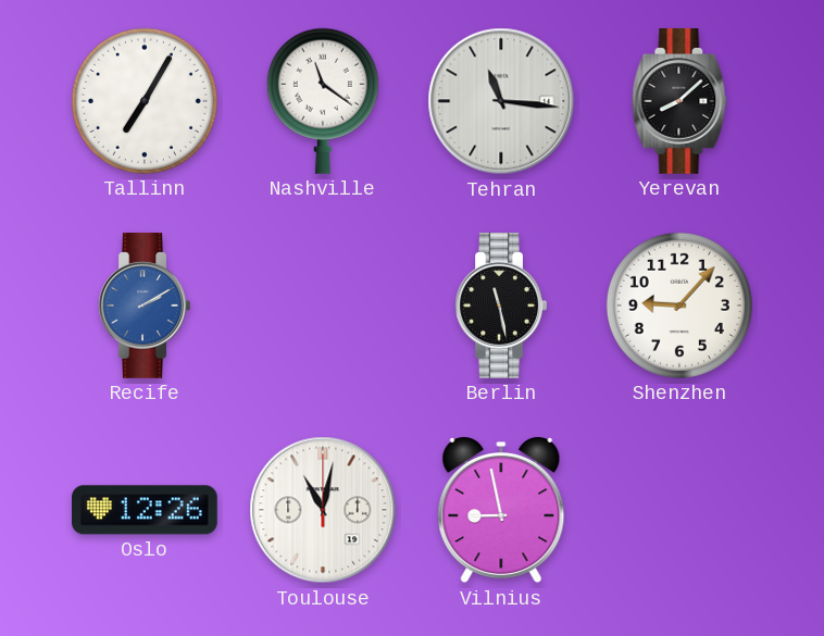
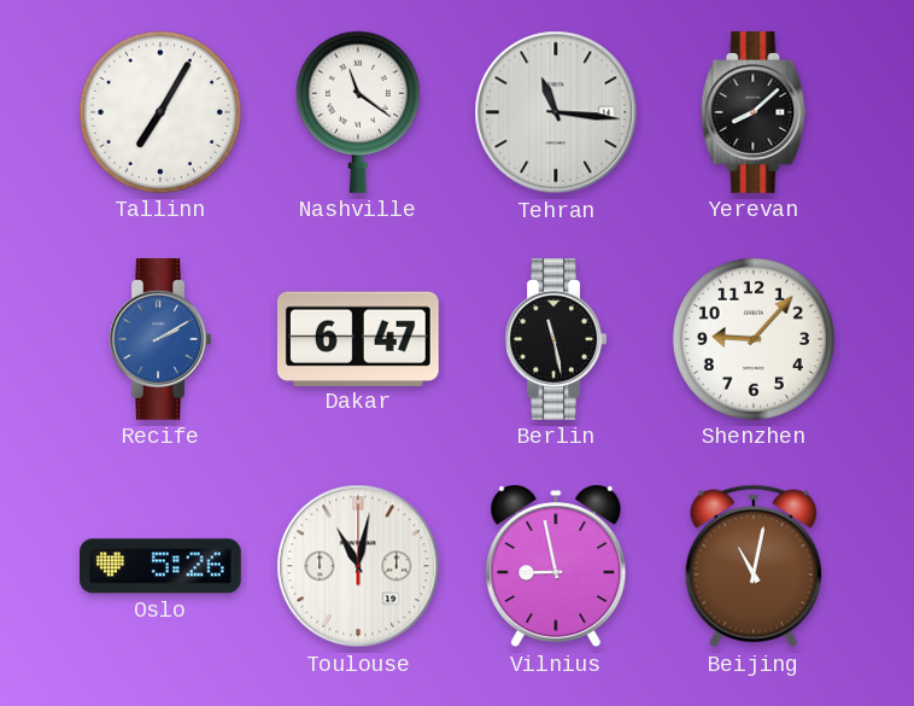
Dakar: none -> 6:47
Oslo: 12:26 -> 5:26
Beijing: none -> 11:02
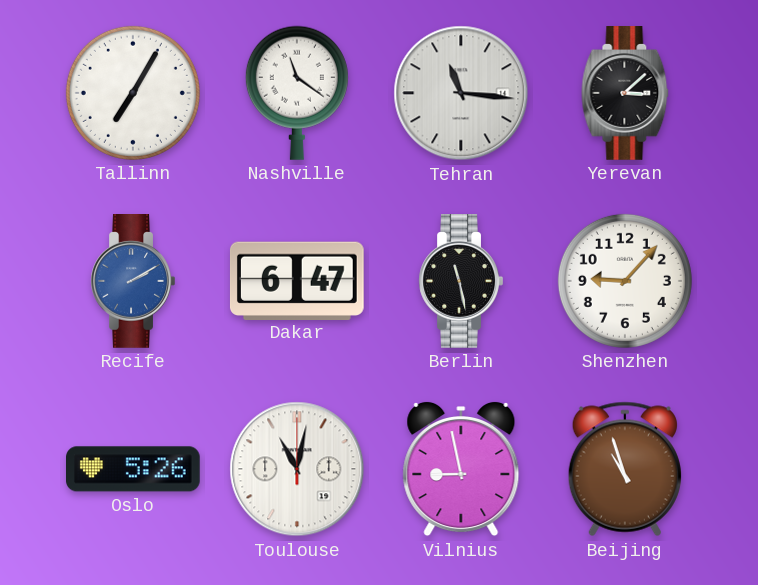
Yerevan: 8:08 -> 3:08
Beijing: 11:02 -> 10:57
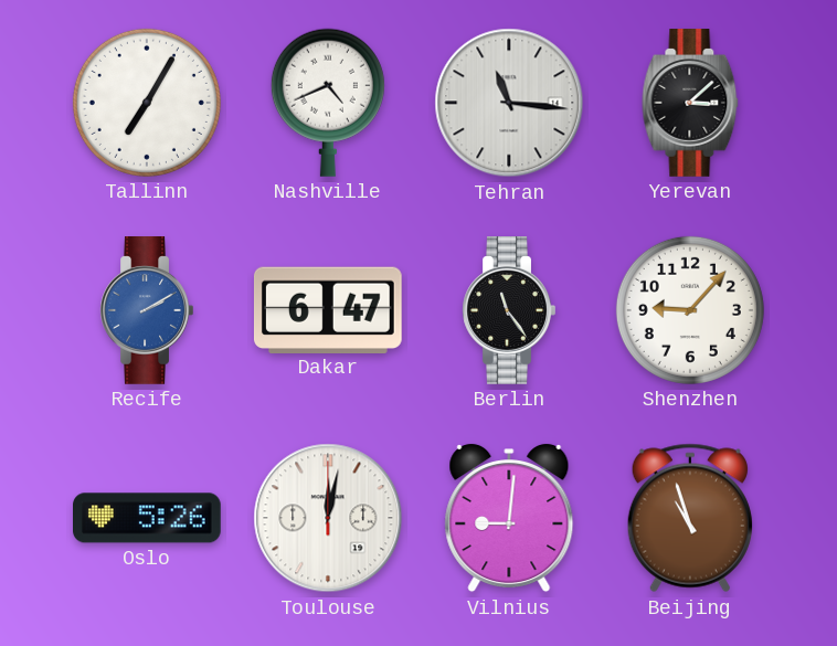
Nashville: 11:21 -> 4:41
Berlin: 11:28 -> 11:24
Toulouse: 11:02 -> 12:02
Vilnius: 8:58 -> 9:01
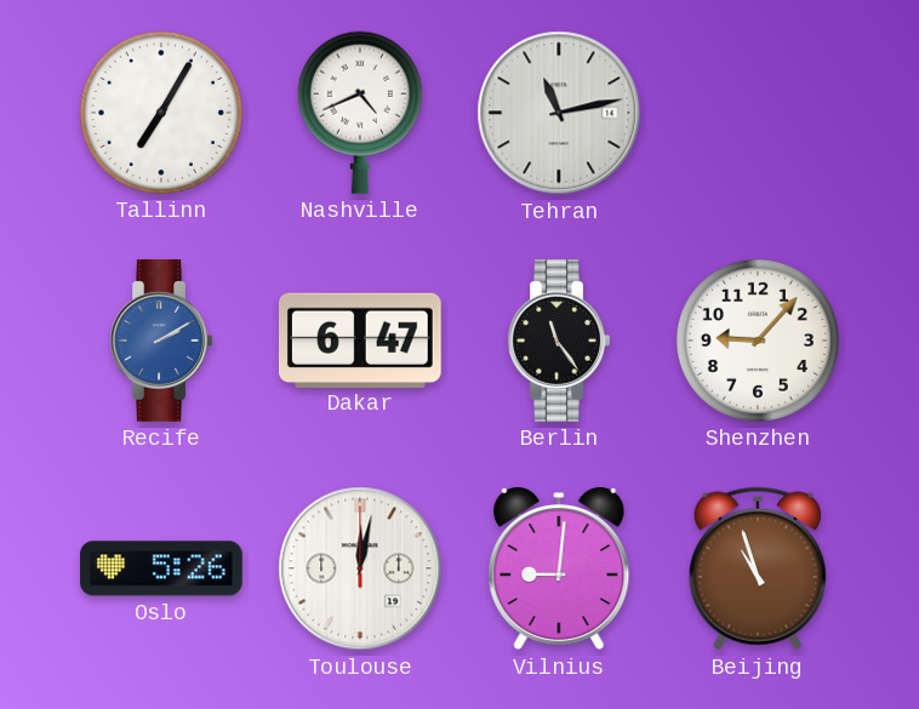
Tehran: 11:16 -> 11:13
Yerevan: 3:08 -> none
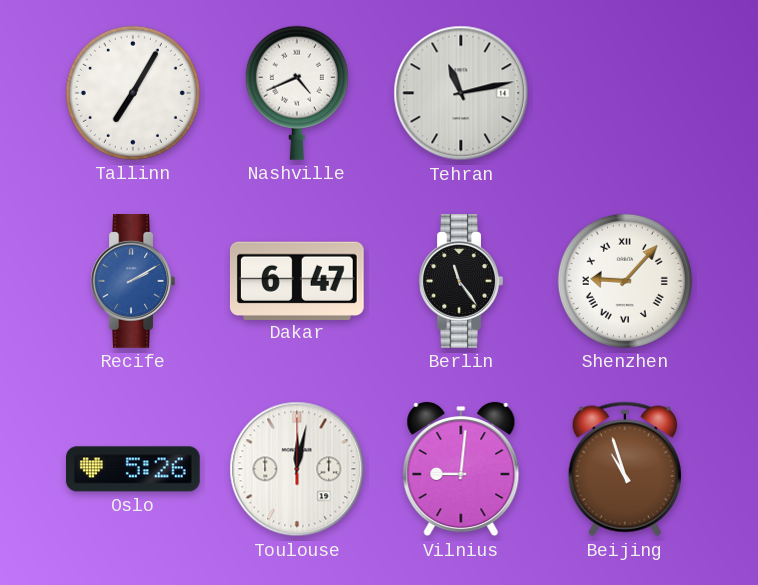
Shenzhen numerals: Arabic -> Roman
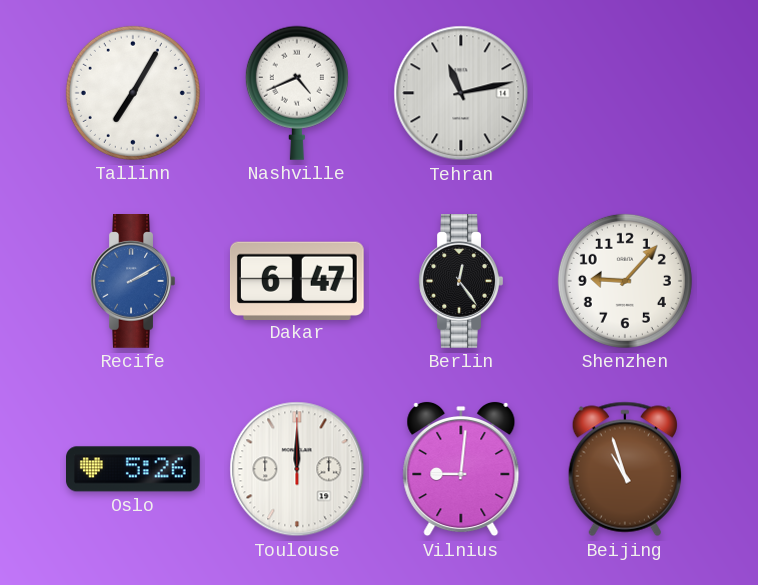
Berlin: 11:24 -> 12:24
Shenzhen numerals: Roman -> Arabic
Toulouse: 12:02 -> 12:00
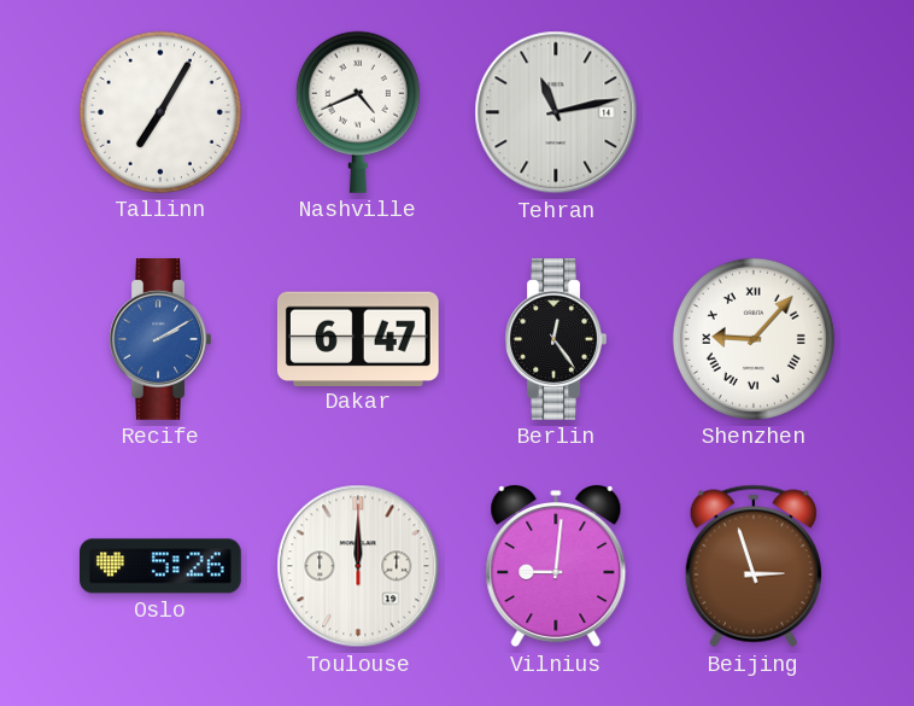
Shenzhen numerals: Arabic -> Roman
Beijing: 10:57 -> 2:57
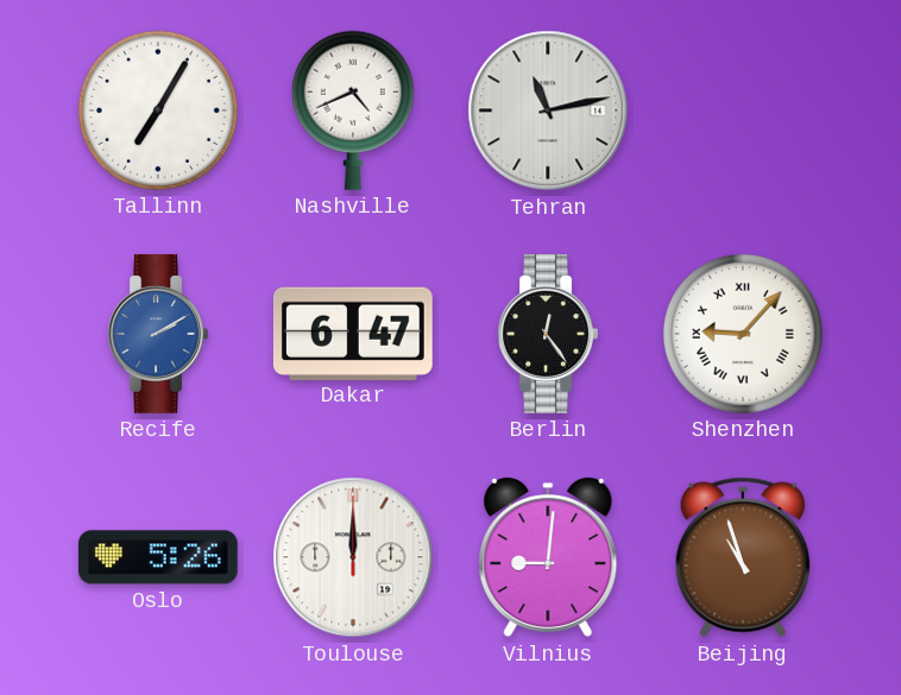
Beijing: 2:57 -> 10:57
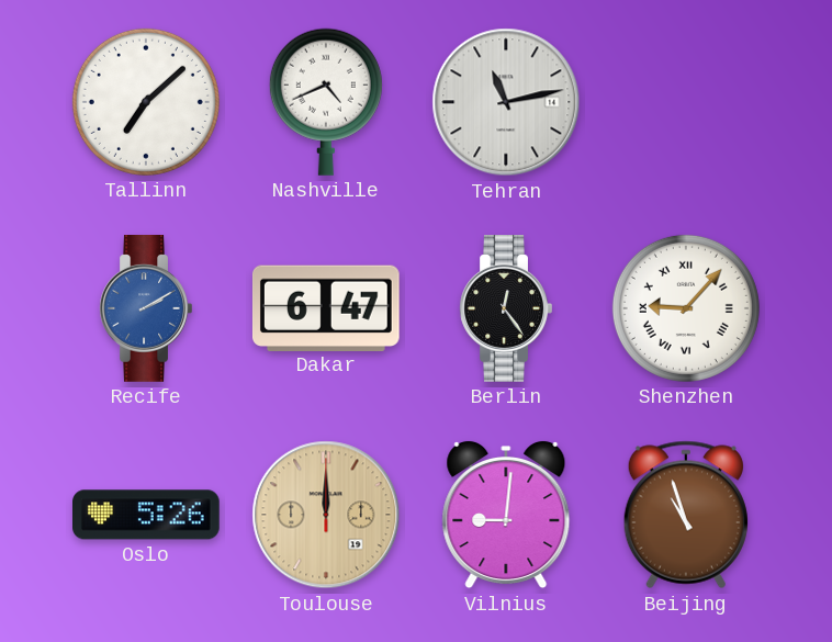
Tallinn: 7:05 -> 7:08
Toulouse dial: white -> champagne
